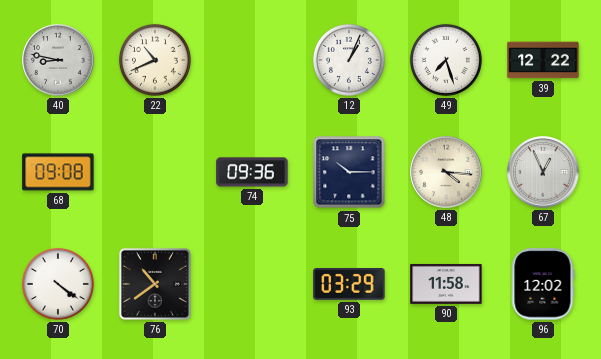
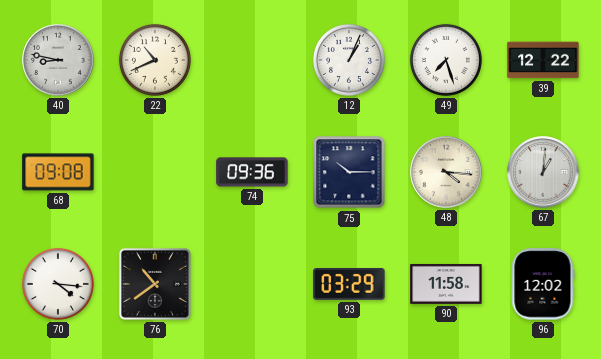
67: 12:56 -> 1:01
70: 4:21 -> 4:16
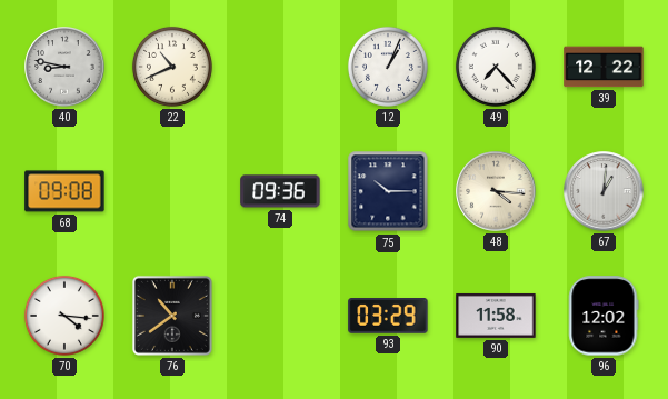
49: 7:27 -> 7:23
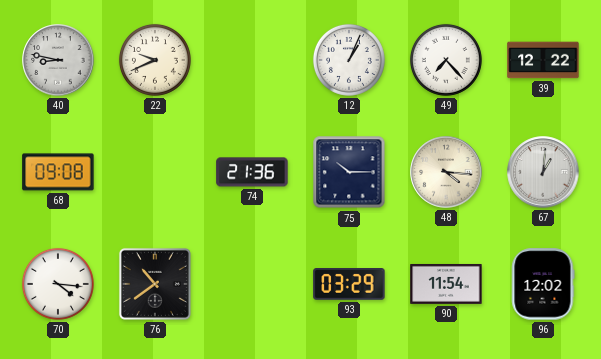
22: 10:41 -> 9:41
74: 09:36 -> 21:36
90: 11:58 -> 11:54
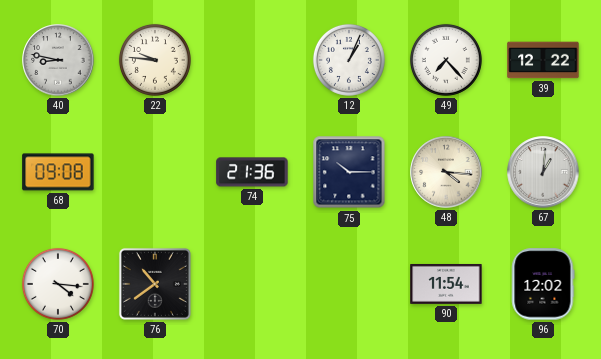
22: 9:41 -> 9:46
93: 03:29 -> none
